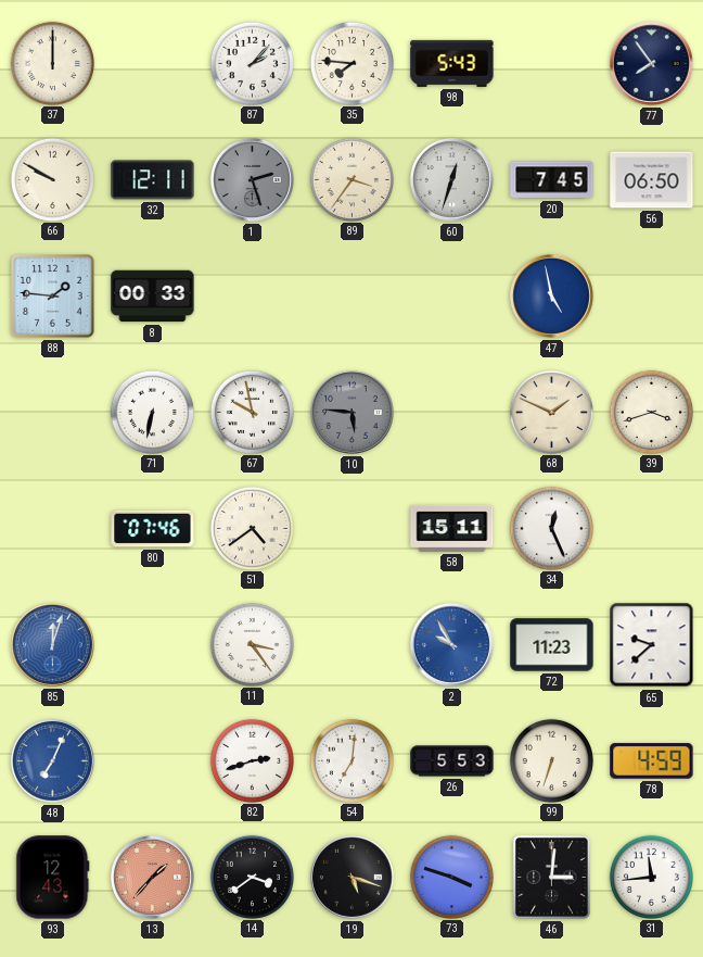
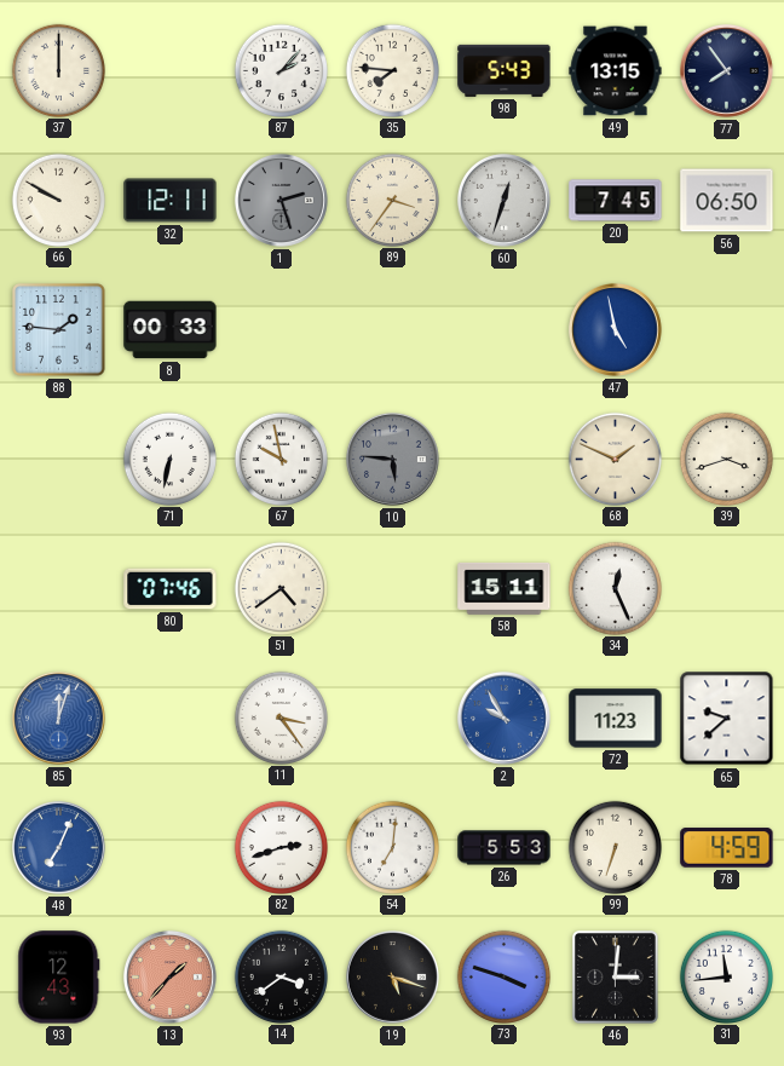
49: none -> 13:15
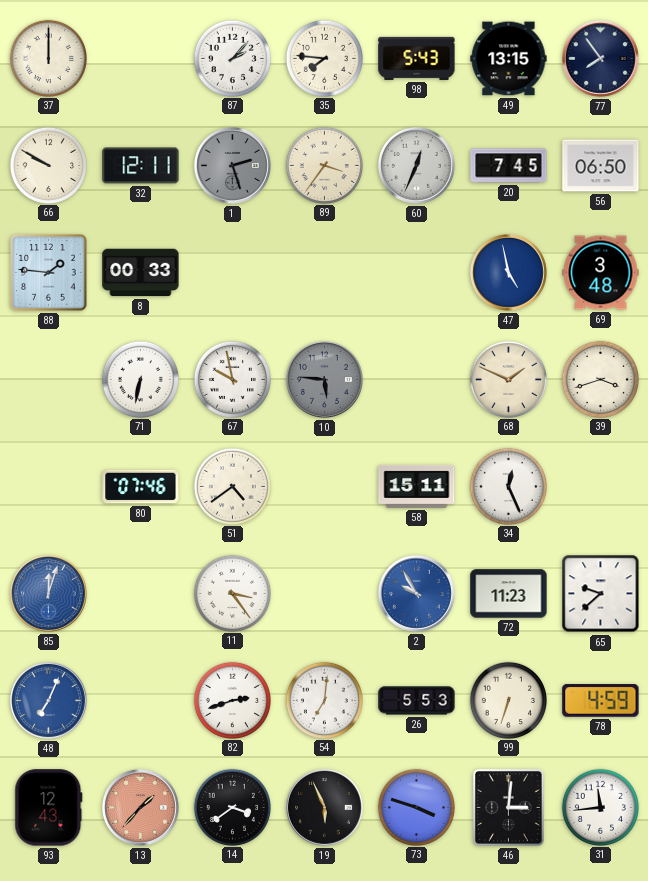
60: 12:33 -> 12:34
69: none -> 3:48
19: 5:18 -> 5:56
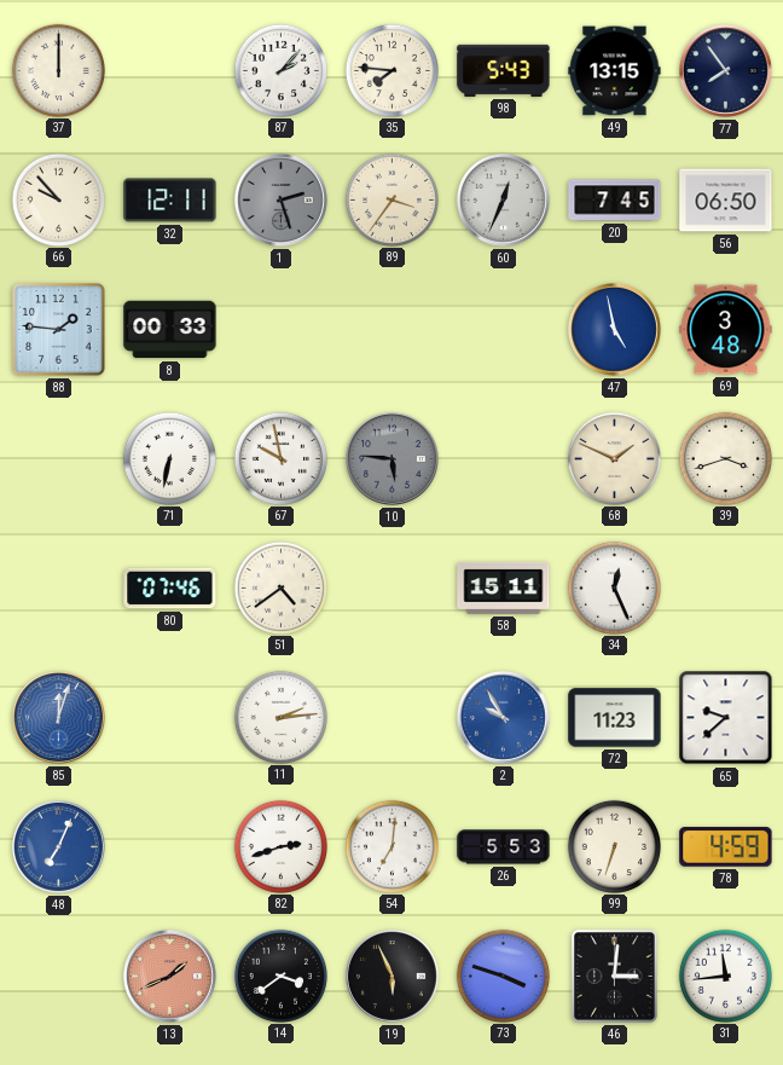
66: 9:50 -> 9:53
11: 3:24 -> 2:14
93: 12:43 -> none
13: 1:37 -> 1:41
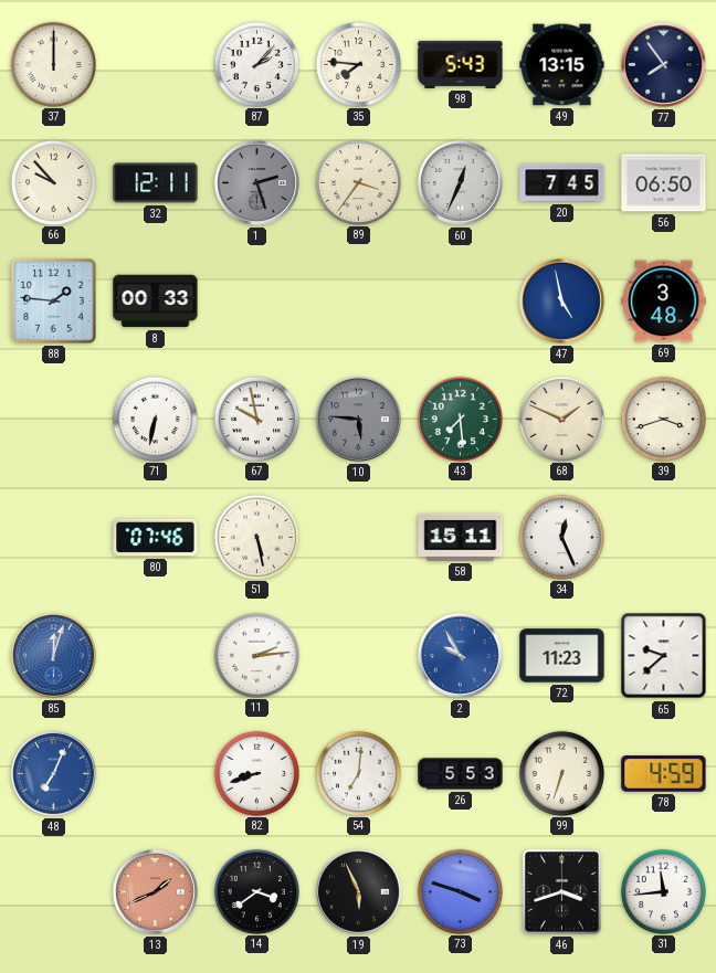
43: none -> 7:29
51: 4:39 -> 5:28
82: 2:42 -> 8:42
46: 3:01 -> 3:42
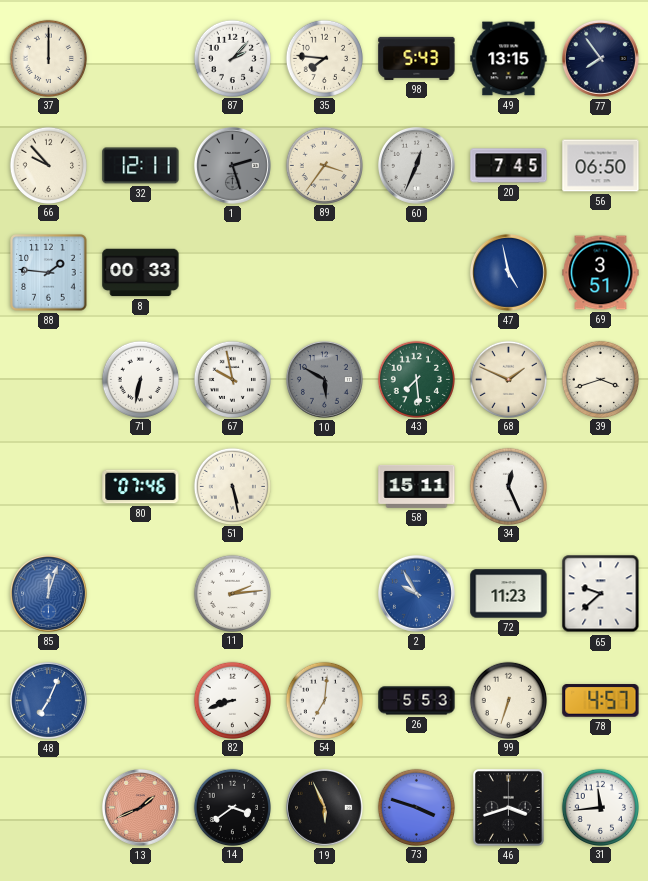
69: 3:48 -> 3:51
10: 5:46 -> 5:50
78: 4:59 -> 4:57
